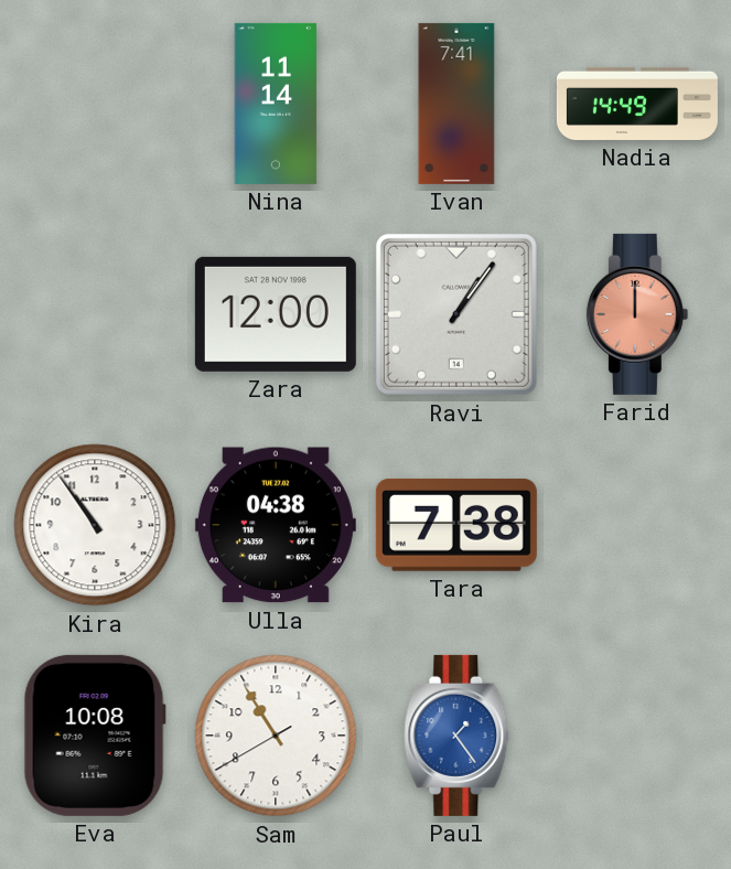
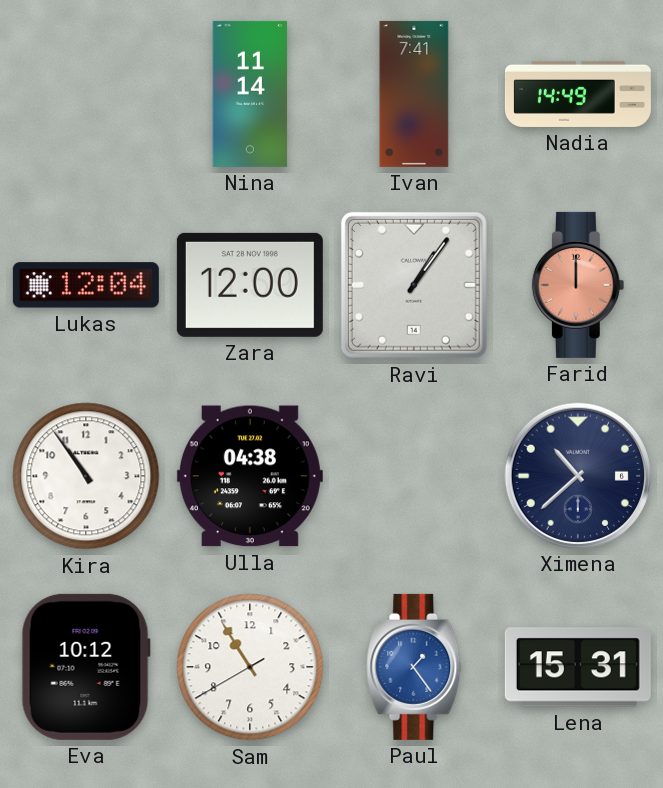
Lukas: none -> 12:04
Tara: 7:38 -> none
Ximena: none -> 10:38
Eva: 10:08 -> 10:12
Lena: none -> 15:31
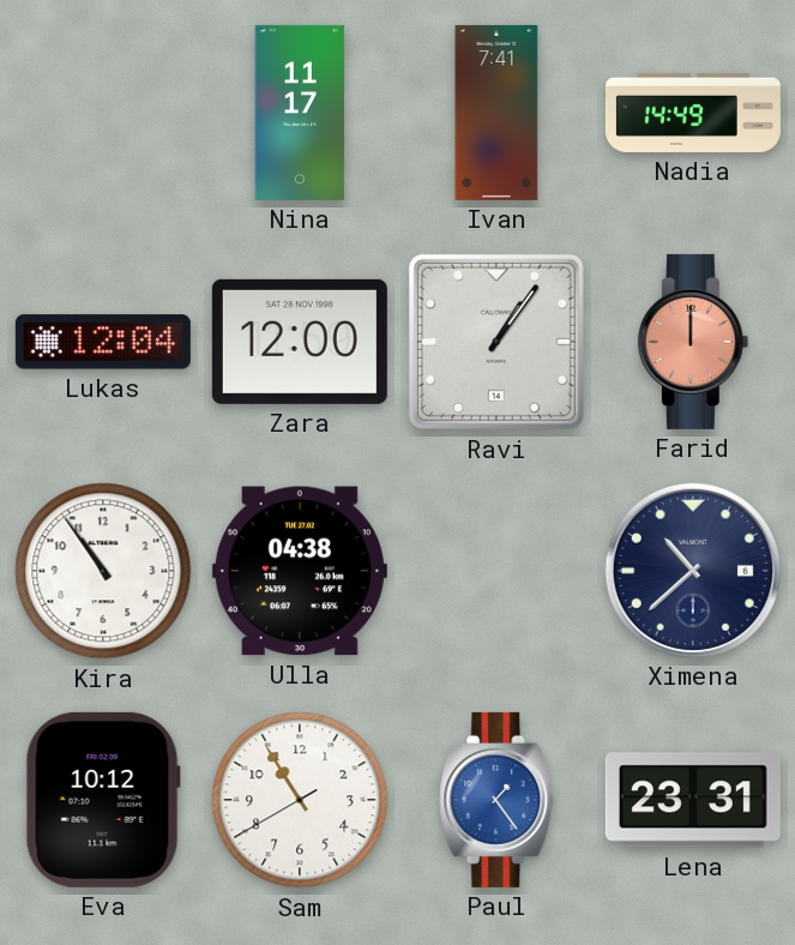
Nina: 11:14 -> 11:17
Lena: 15:31 -> 23:31
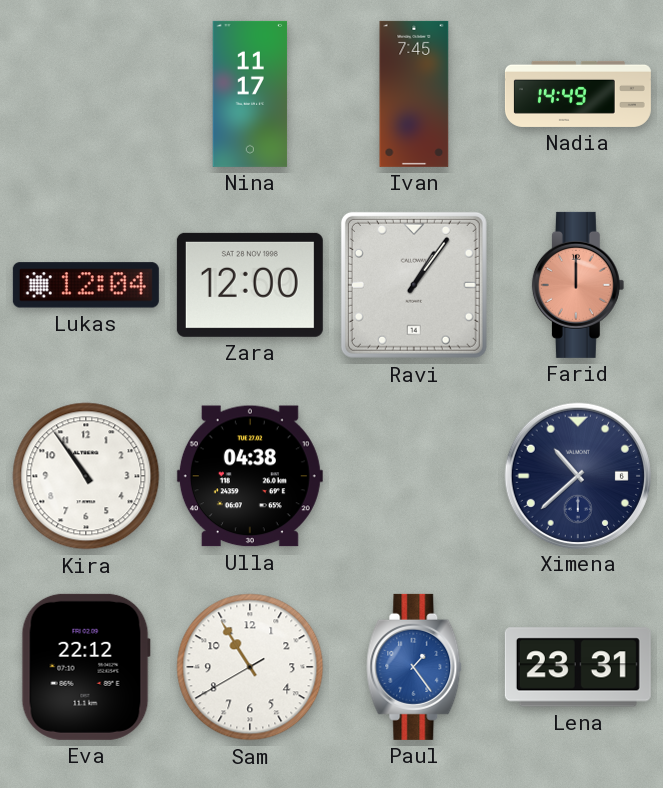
Ivan: 7:41 -> 7:45
Eva: 10:12 -> 22:12
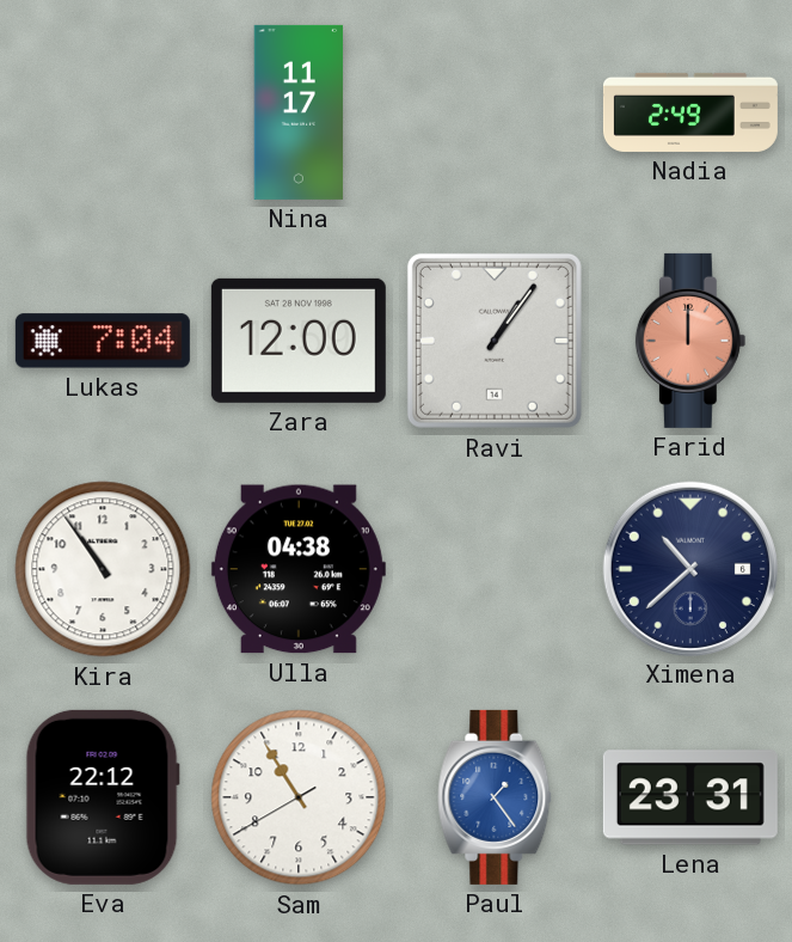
Ivan: 7:45 -> none
Nadia: 14:49 -> 2:49
Lukas: 12:04 -> 7:04
